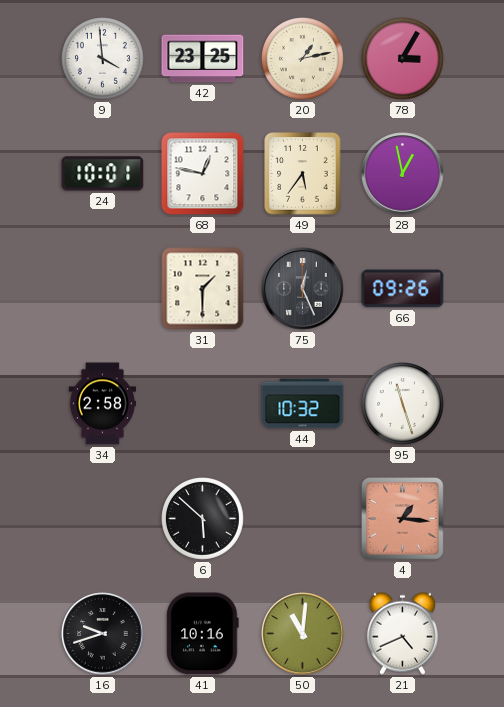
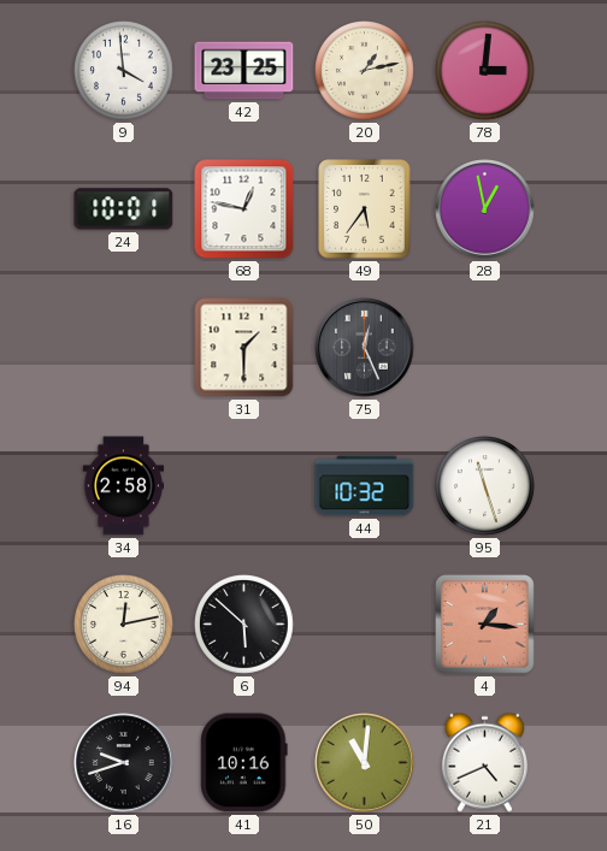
78: 3:05 -> 3:01
66: 09:26 -> none
94: none -> 12:13
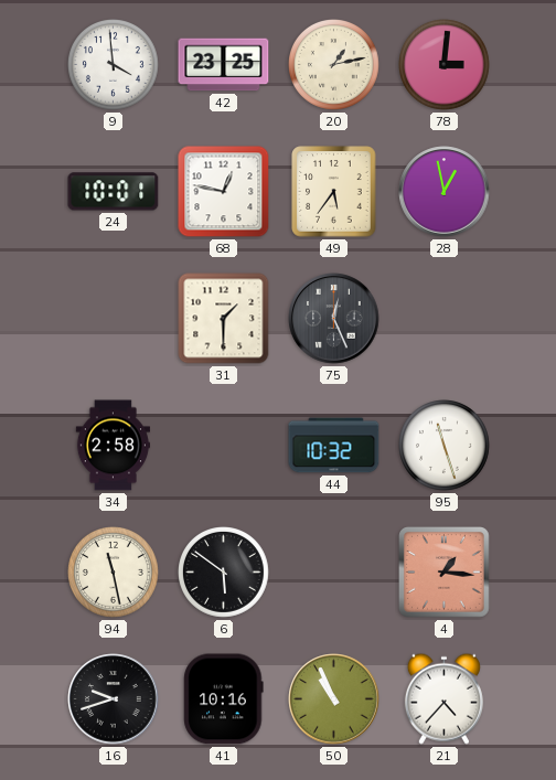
94: 12:13 -> 11:28
6: 5:52 -> 5:51
50: 11:01 -> 10:56
21: 4:41 -> 4:37
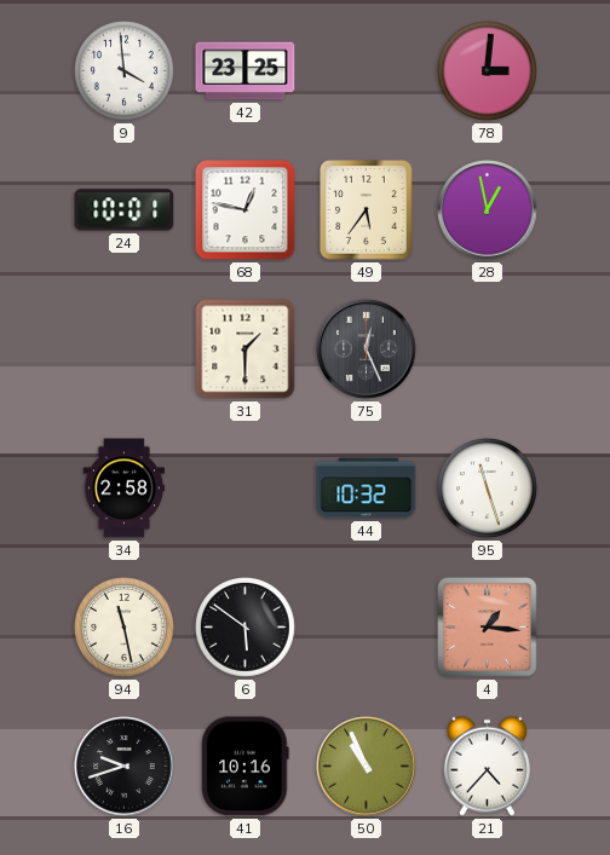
20: 1:13 -> none
